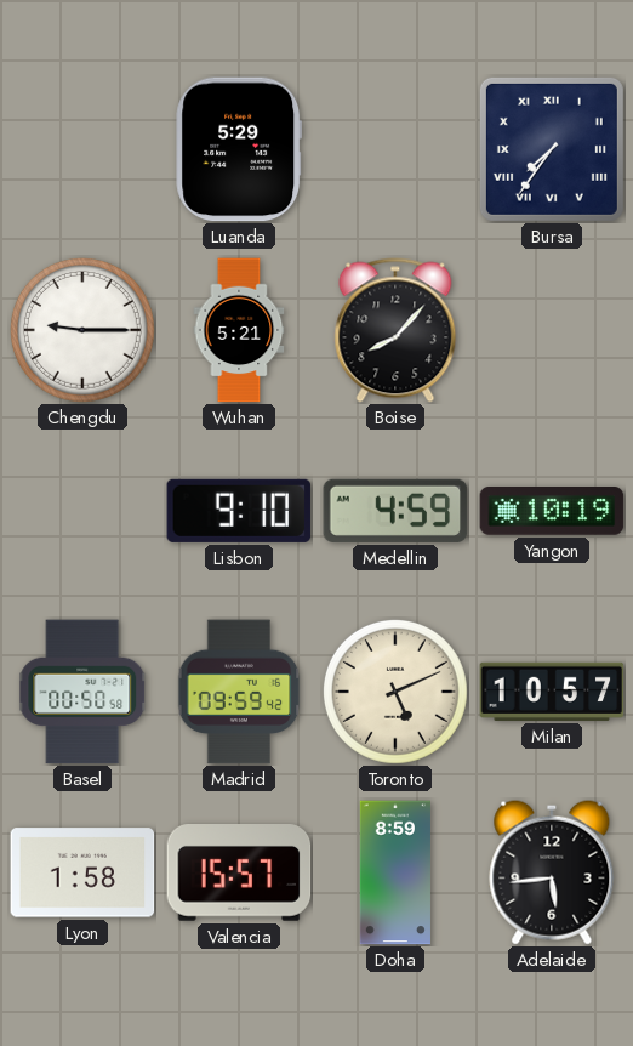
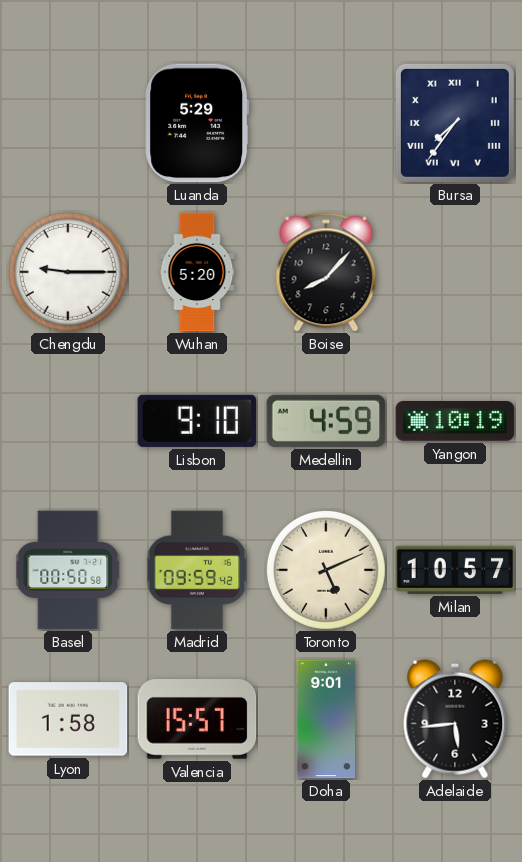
Wuhan: 5:21 -> 5:20
Doha: 8:59 -> 9:01
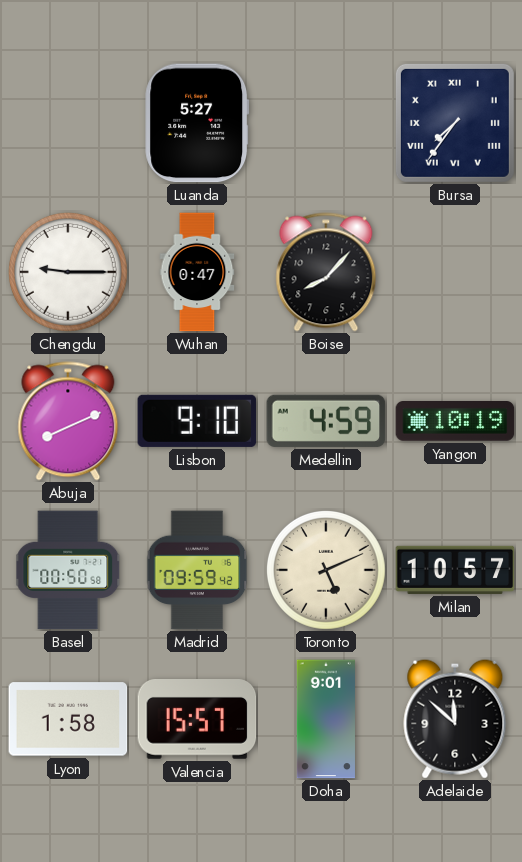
Luanda: 5:29 -> 5:27
Wuhan: 5:20 -> 0:47
Abuja: none -> 8:11
Adelaide: 5:44 -> 11:52
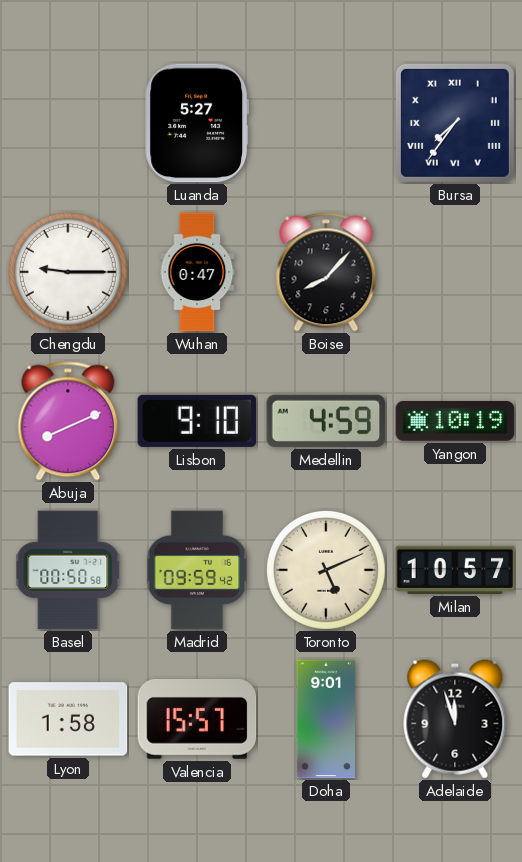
Adelaide: 11:52 -> 11:57
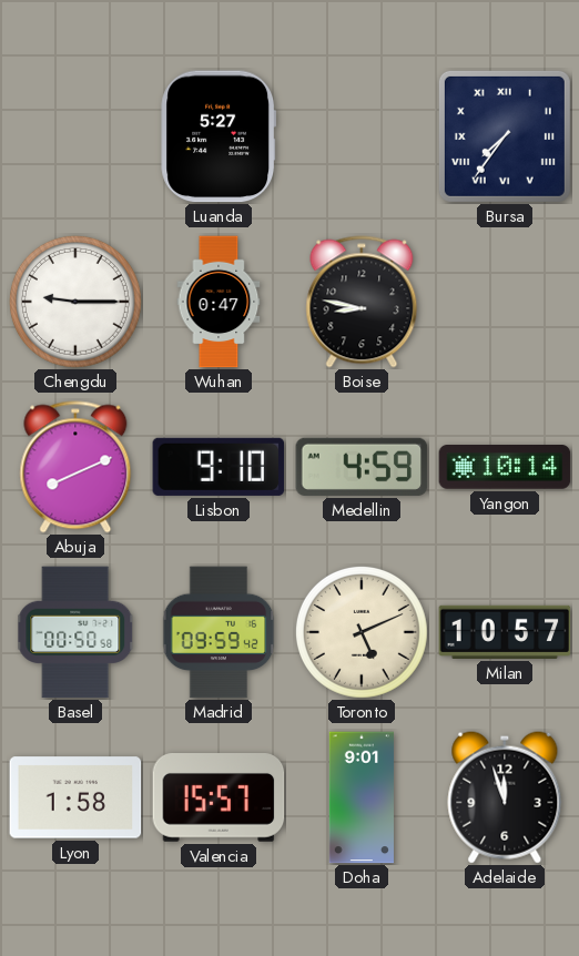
Boise: 8:07 -> 8:47
Yangon: 10:19 -> 10:14
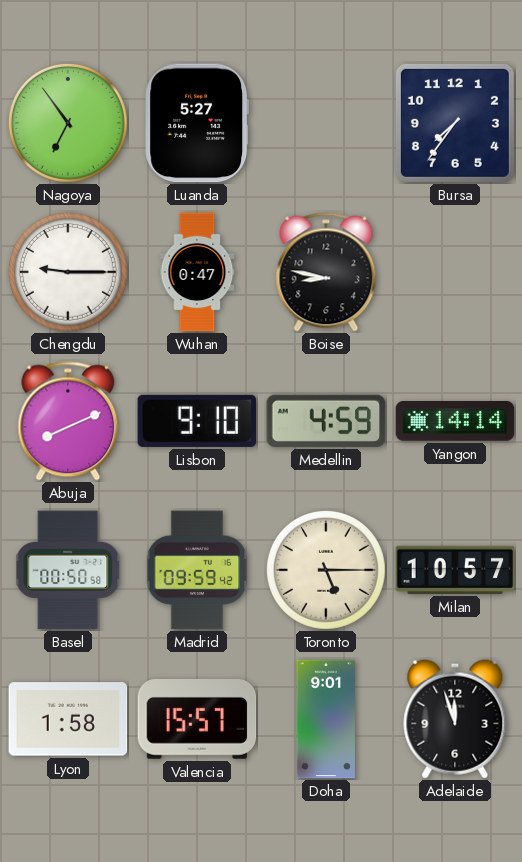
Nagoya: none -> 6:54
Bursa numerals: Roman -> Arabic
Yangon: 10:14 -> 14:14
Toronto: 5:11 -> 5:15
